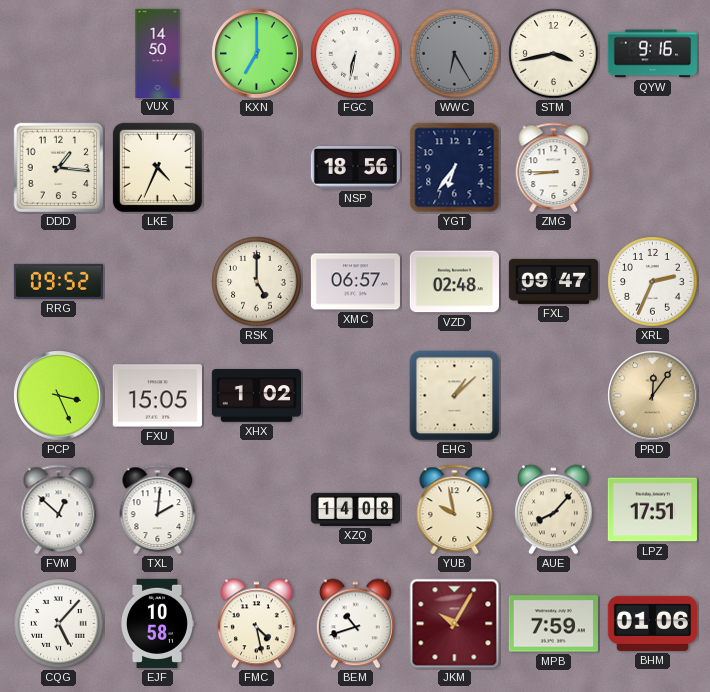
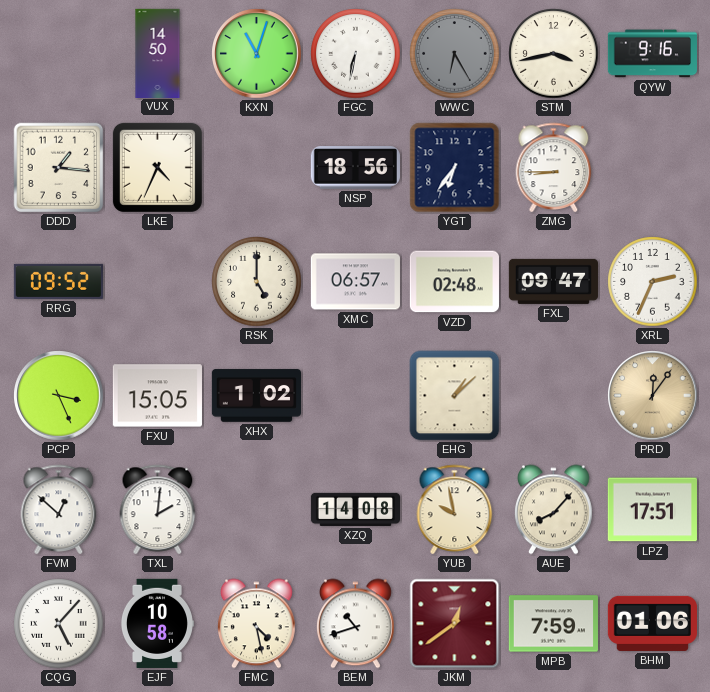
KXN: 7:00 -> 11:03
JKM: 10:05 -> 12:39
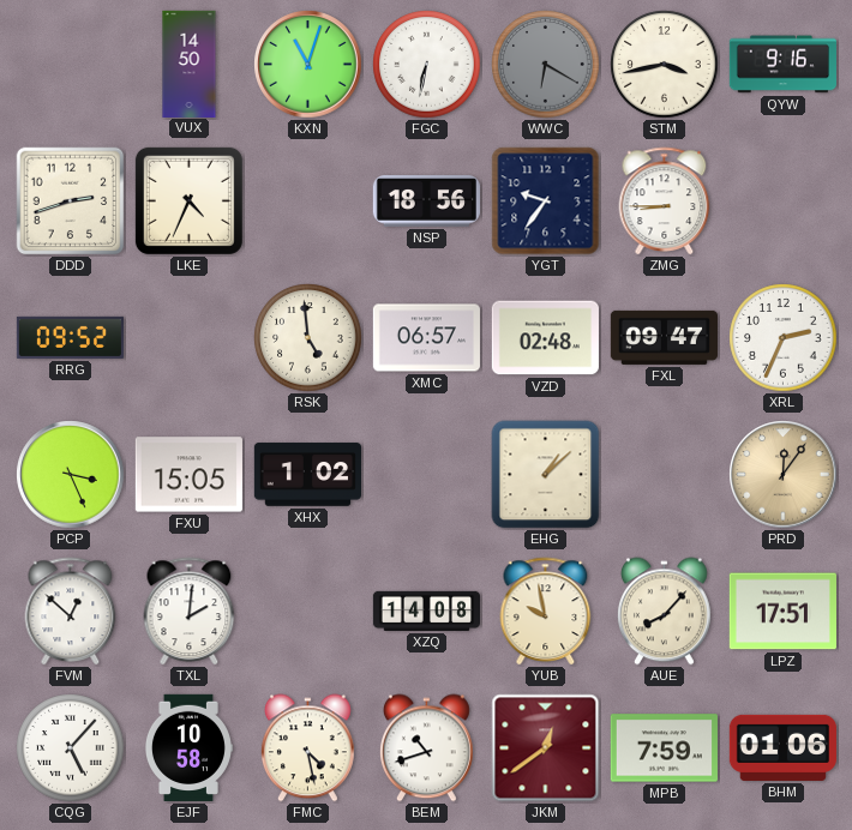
WWC: 6:25 -> 6:20
DDD: 1:16 -> 2:42
YGT: 6:36 -> 9:36
RSK: 5:00 -> 4:59
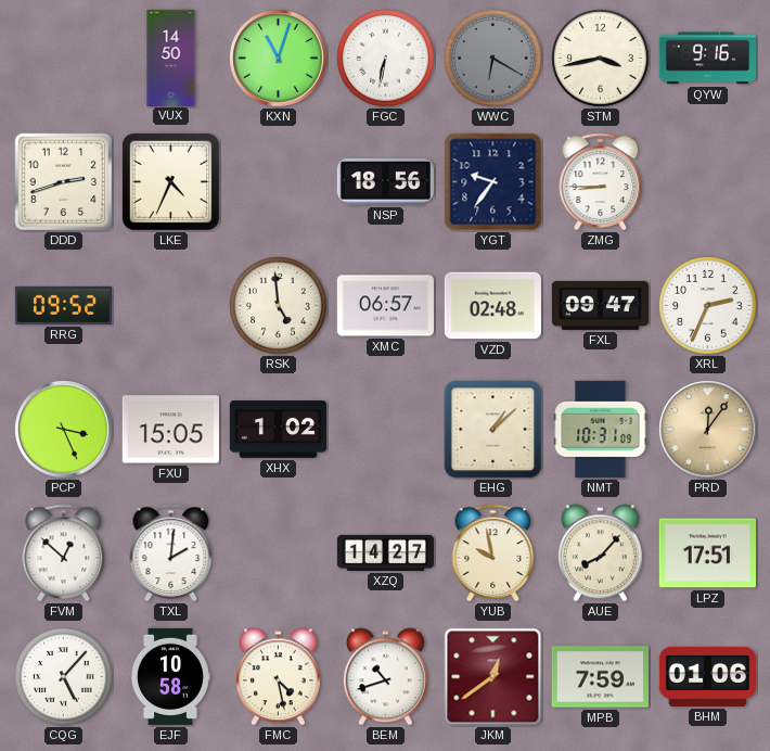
NMT: none -> 10:31
XZQ: 14:08 -> 14:27
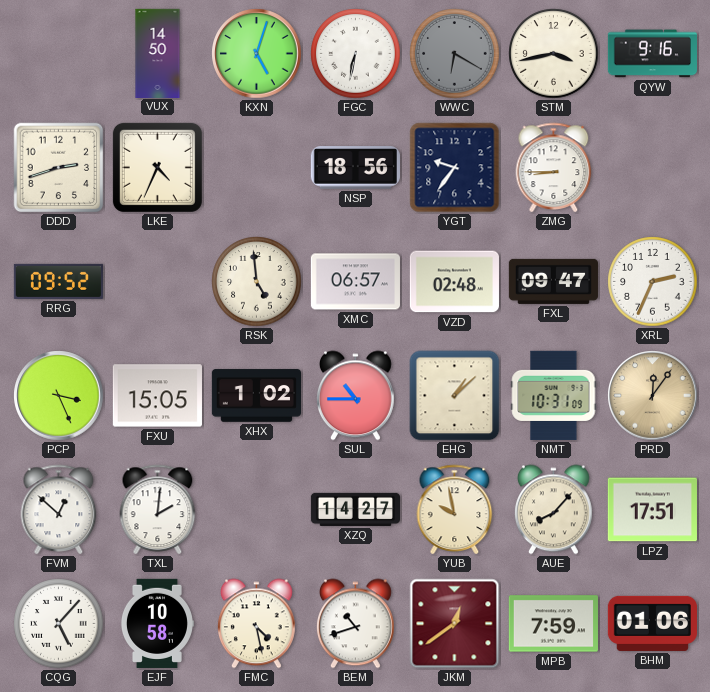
KXN: 11:03 -> 5:03
SUL: none -> 10:45
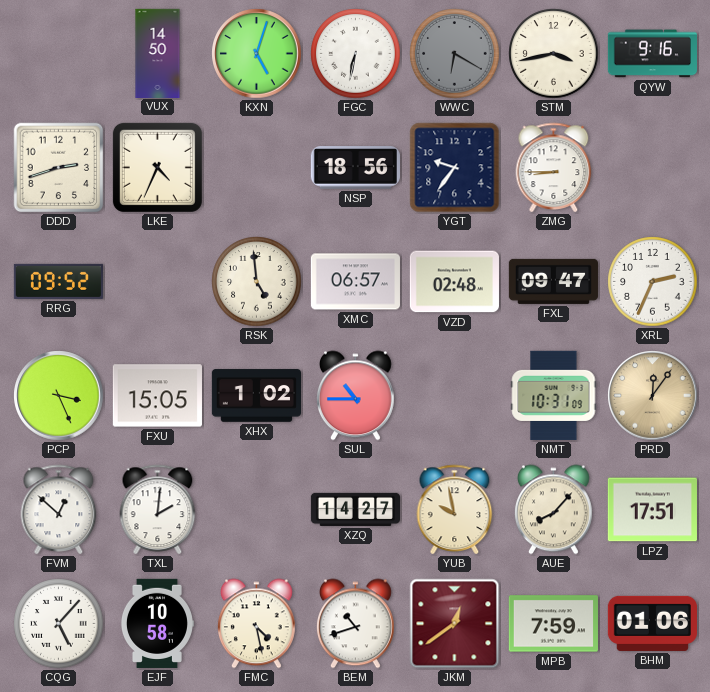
EHG: 1:08 -> none
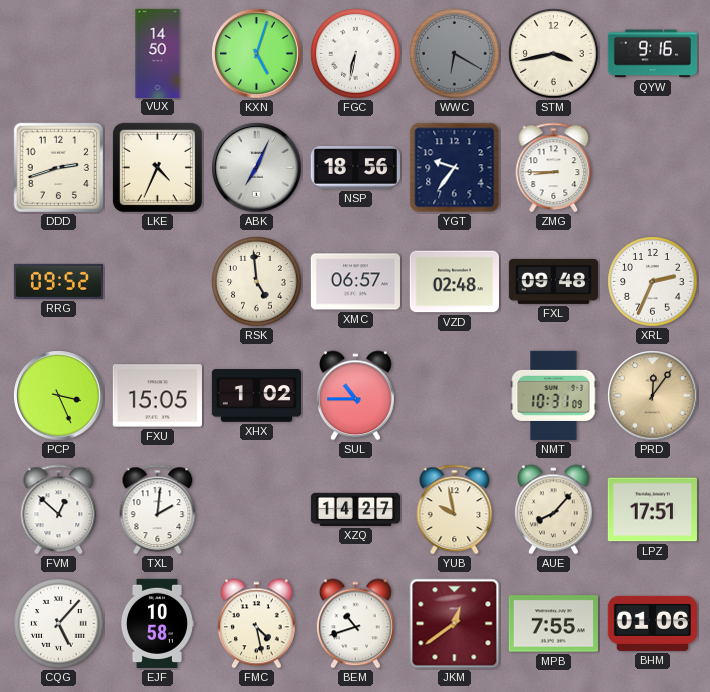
ABK: none -> 7:04
FXL: 09:47 -> 09:48
MPB: 7:59 -> 7:55
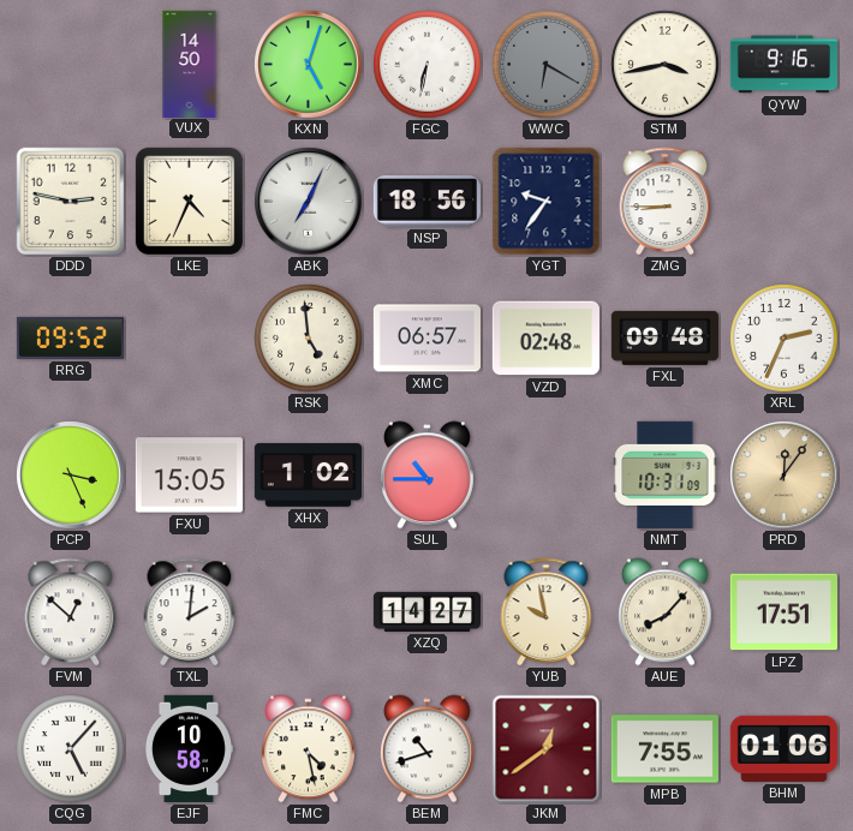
DDD: 2:42 -> 2:47
